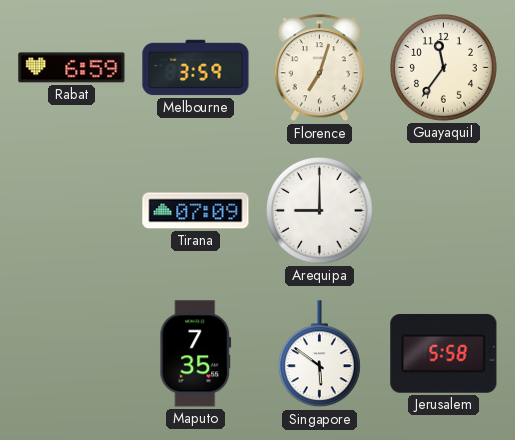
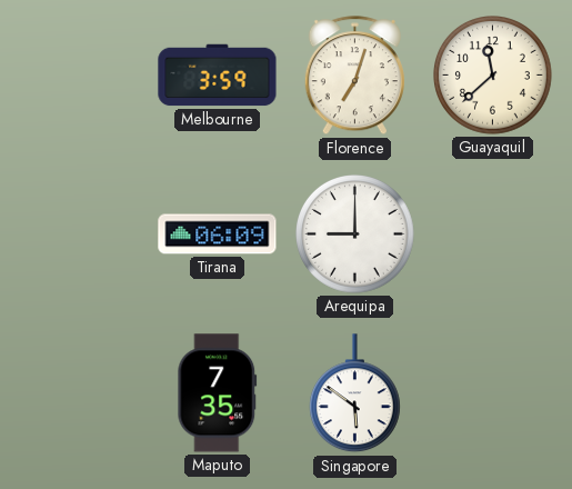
Rabat: 6:59 -> none
Guayaquil: 11:36 -> 11:38
Tirana: 07:09 -> 06:09
Jerusalem: 5:58 -> none
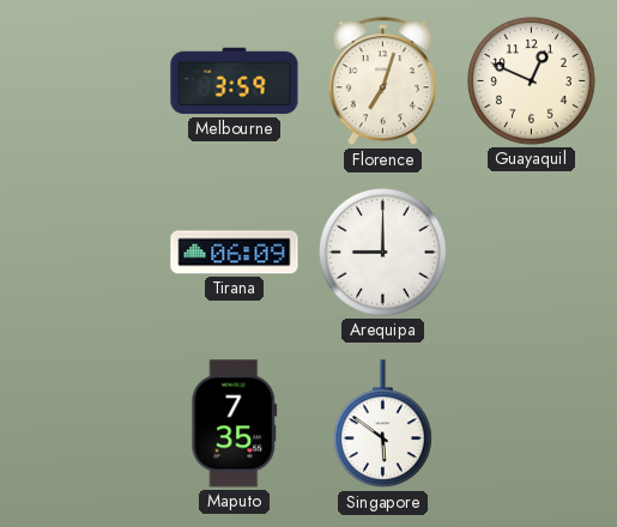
Guayaquil: 11:38 -> 12:49
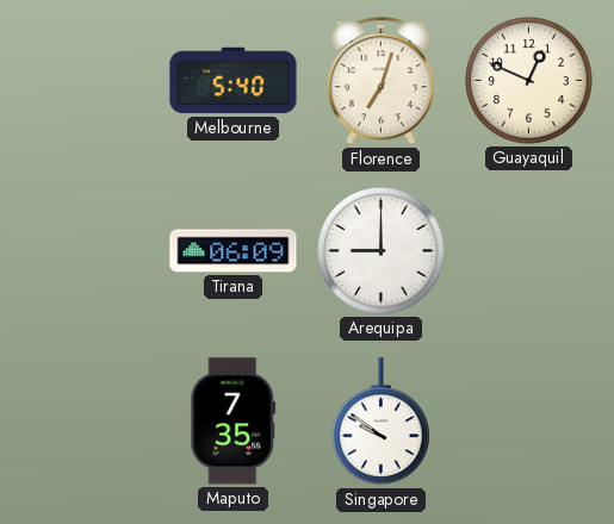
Melbourne: 3:59 -> 5:40
Singapore: 5:51 -> 9:51
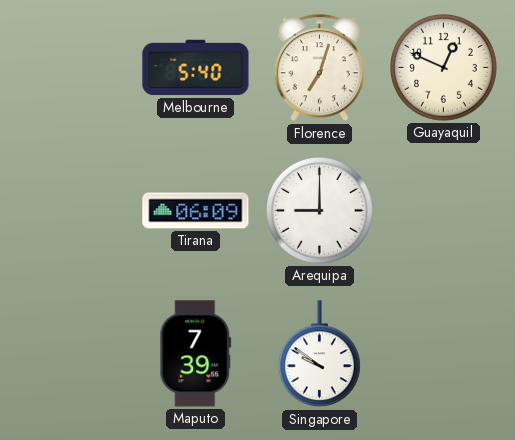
Maputo: 7:35 -> 7:39
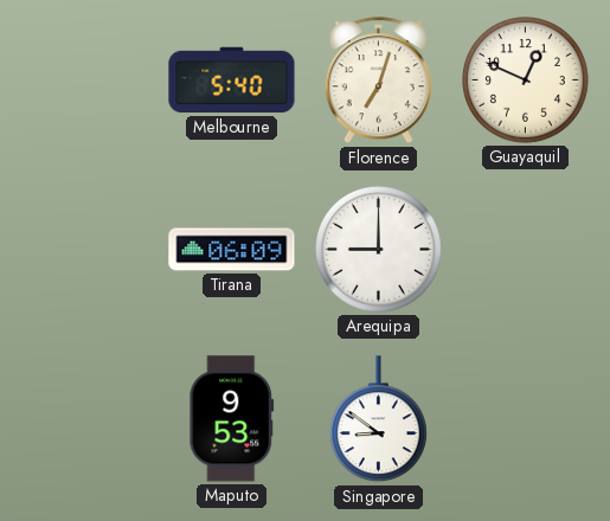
Maputo: 7:39 -> 9:53
Singapore: 9:51 -> 8:51
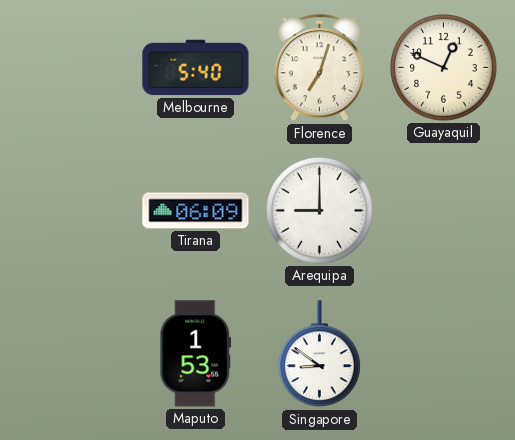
Maputo: 9:53 -> 1:53
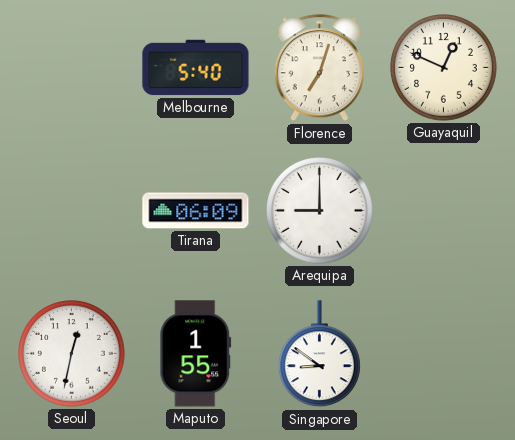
Seoul: none -> 12:32
Maputo: 1:53 -> 1:55
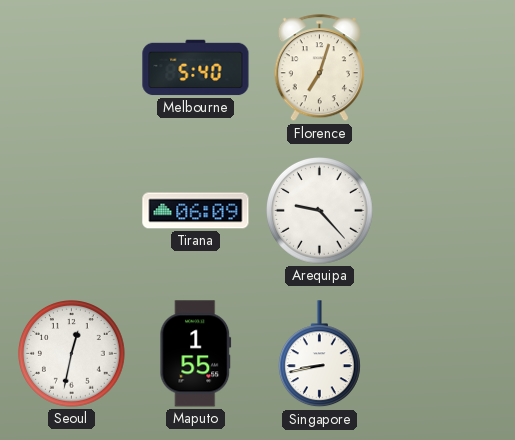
Guayaquil: 12:49 -> none
Arequipa: 9:00 -> 9:23
Singapore: 8:51 -> 8:43
